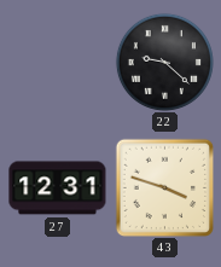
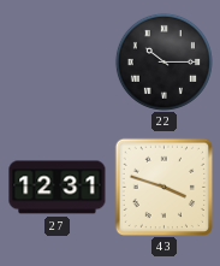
22: 9:22 -> 10:15
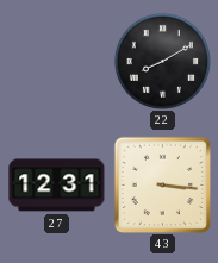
22: 10:15 -> 8:10
43: 3:48 -> 3:16
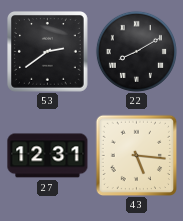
53: none -> 2:39
43: 3:16 -> 5:16
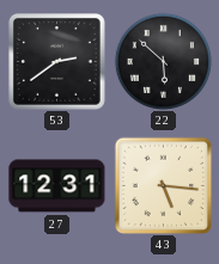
22: 8:10 -> 5:52
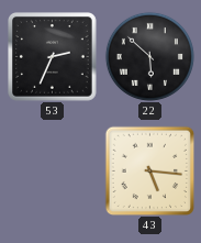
53: 2:39 -> 2:34
27: 12:31 -> none
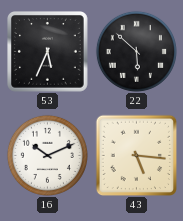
53: 2:34 -> 5:34
16: none -> 10:11
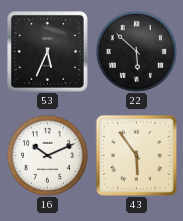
43: 5:16 -> 5:54
